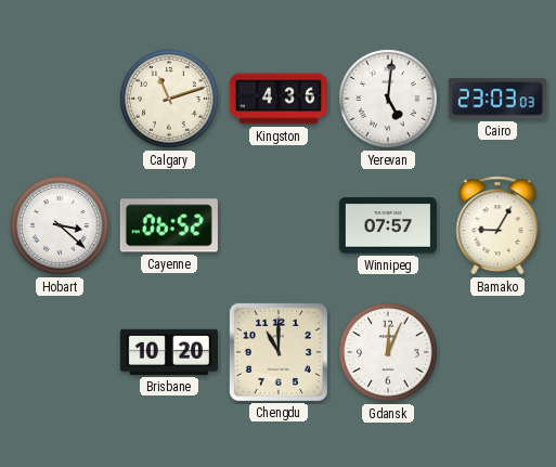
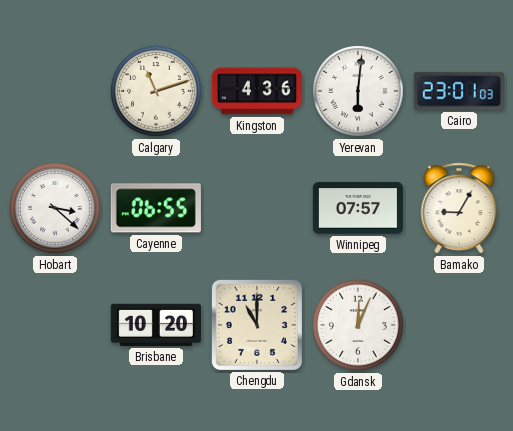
Yerevan: 5:01 -> 6:01
Cairo: 23:03 -> 23:01
Cayenne: 06:52 -> 06:55
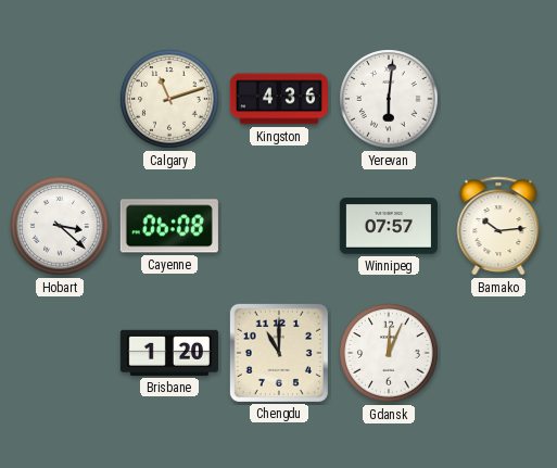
Cairo: 23:01 -> none
Cayenne: 06:55 -> 06:08
Bamako: 9:05 -> 10:14
Brisbane: 10:20 -> 1:20
